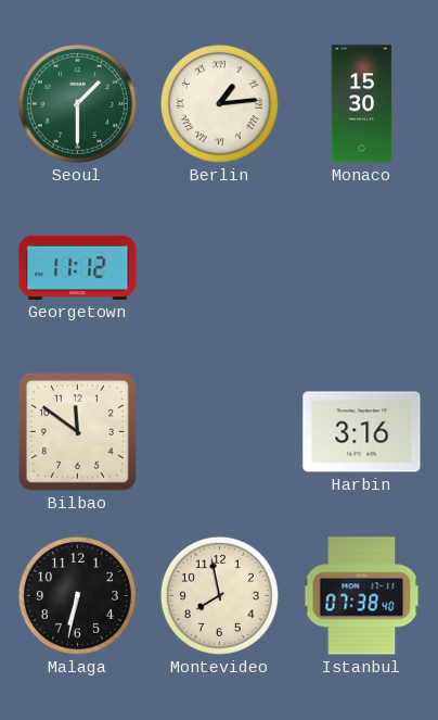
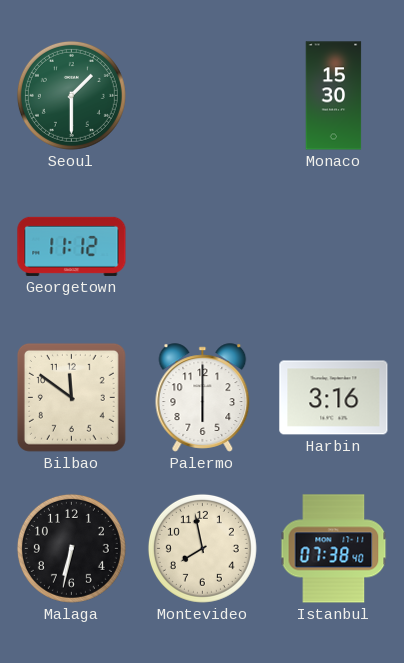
Berlin: 1:14 -> none
Palermo: none -> 6:00
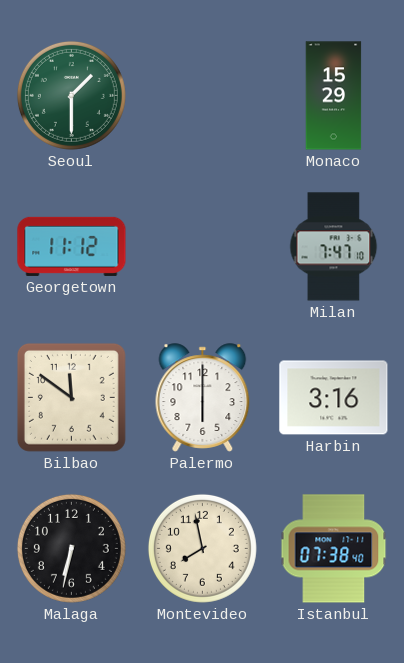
Monaco: 15:30 -> 15:29
Milan: none -> 7:47
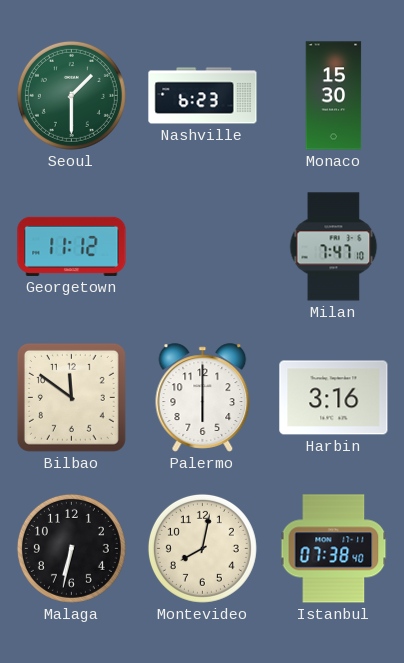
Nashville: none -> 6:23
Monaco: 15:29 -> 15:30
Montevideo: 7:58 -> 8:02
